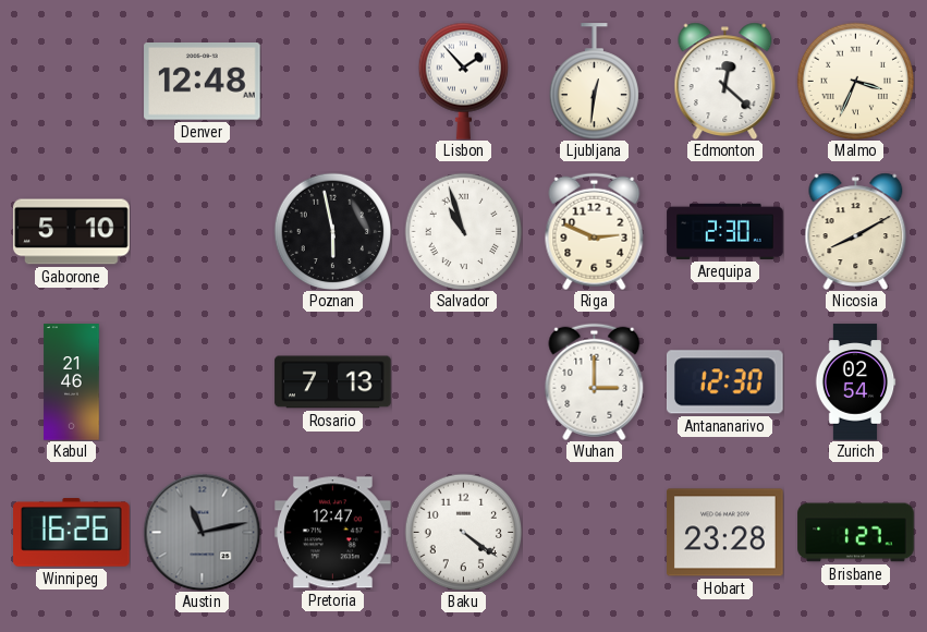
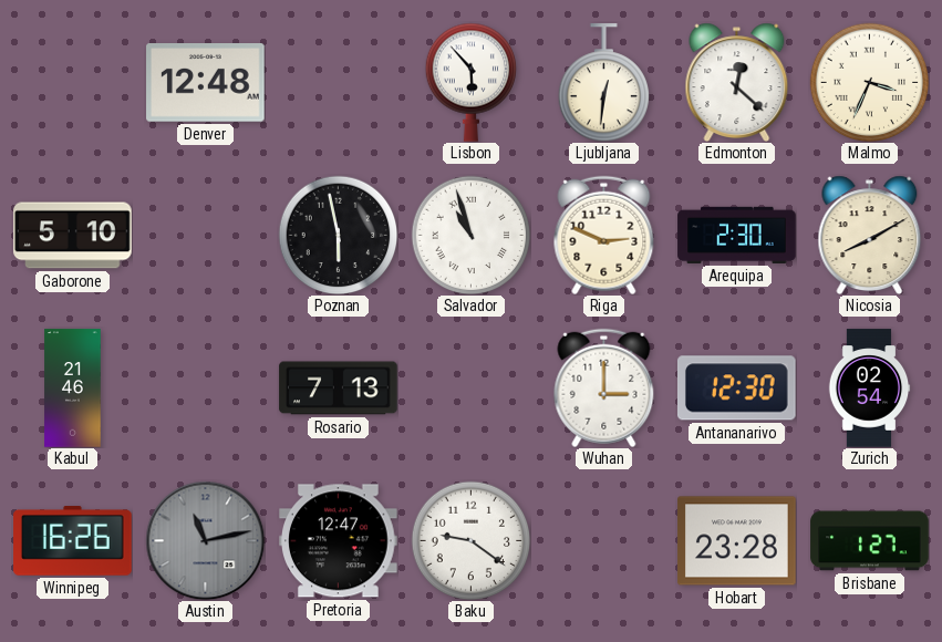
Lisbon: 1:53 -> 5:53
Baku: 4:21 -> 9:21
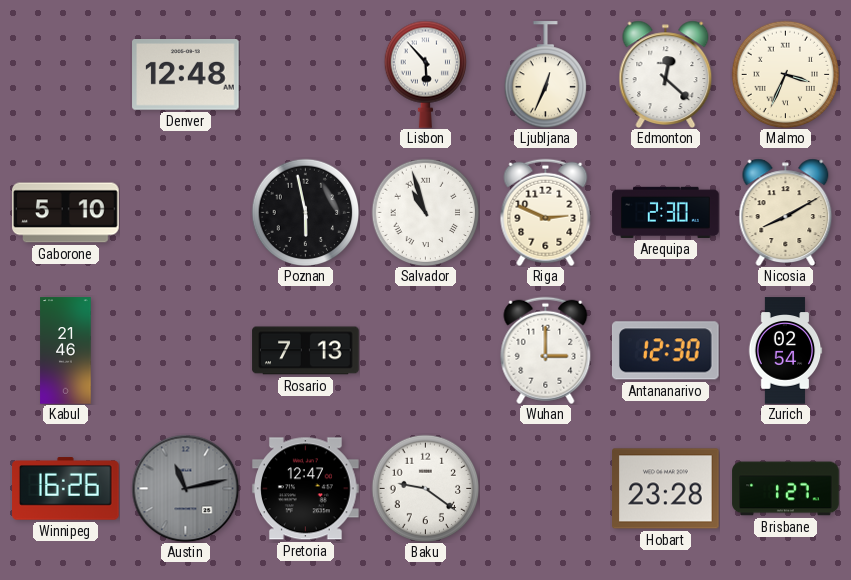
Ljubljana: 12:31 -> 12:34
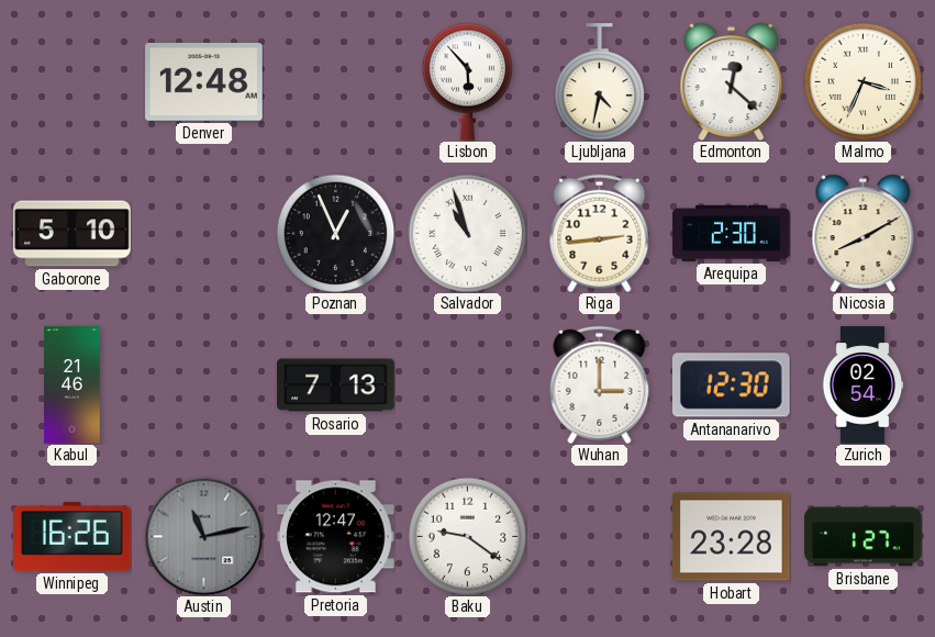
Ljubljana: 12:34 -> 4:32
Poznan: 5:58 -> 12:56
Riga: 2:49 -> 2:44
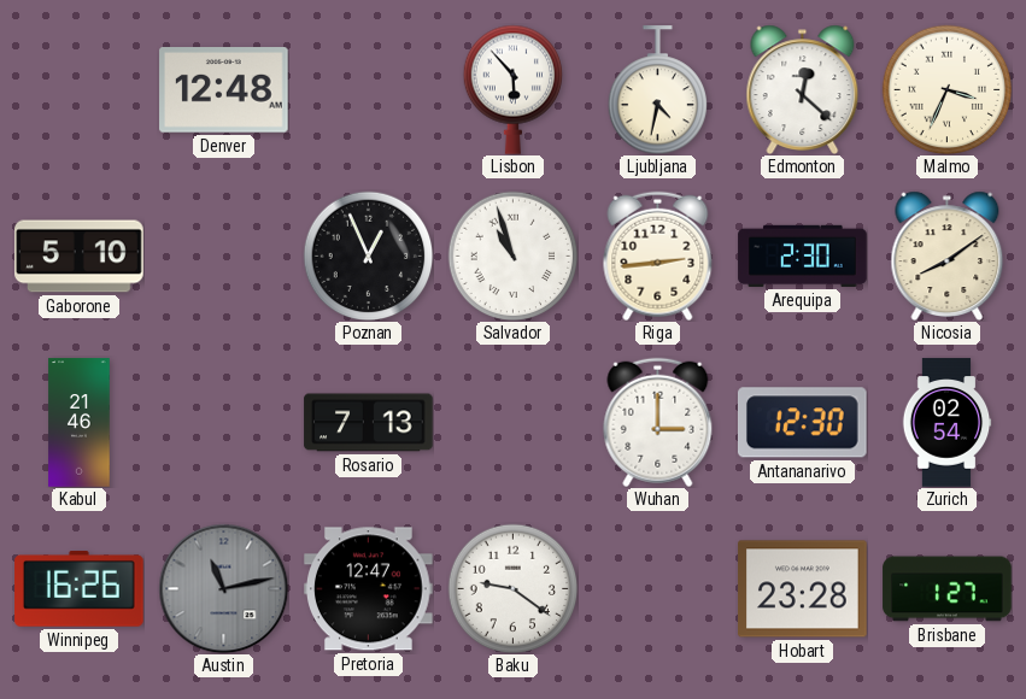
Nicosia: 8:10 -> 8:09
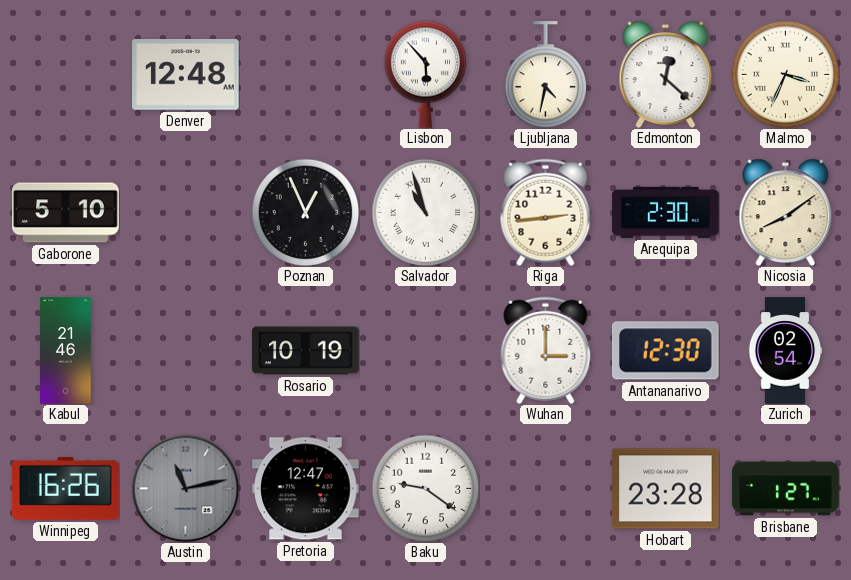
Rosario: 7:13 -> 10:19
